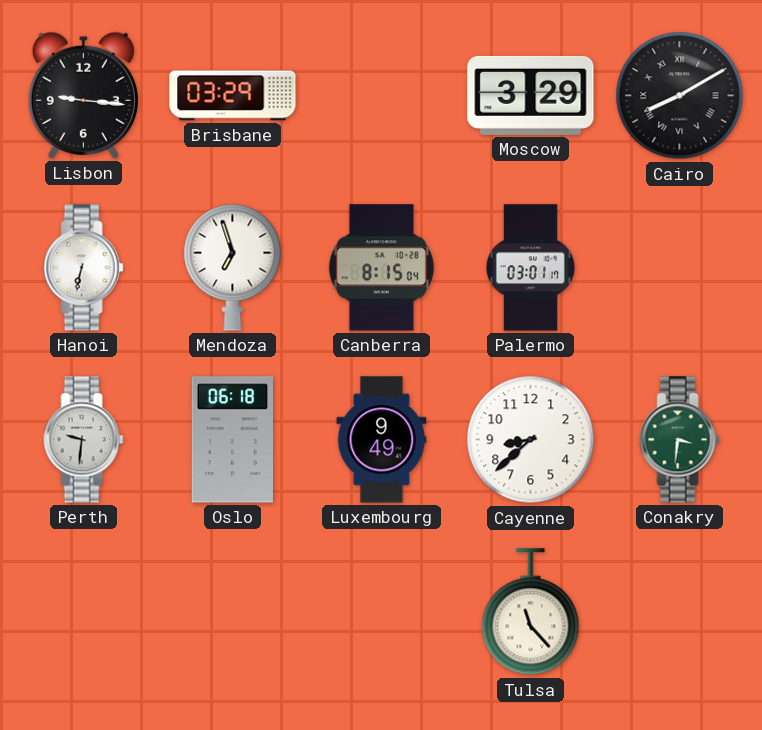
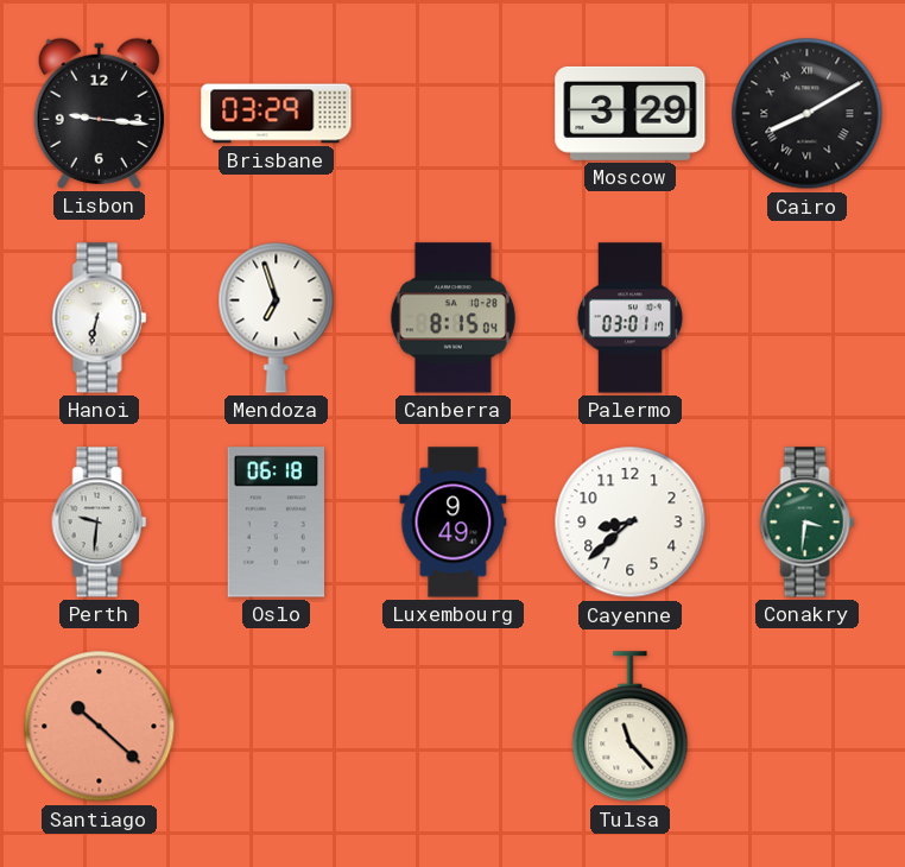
Santiago: none -> 10:22
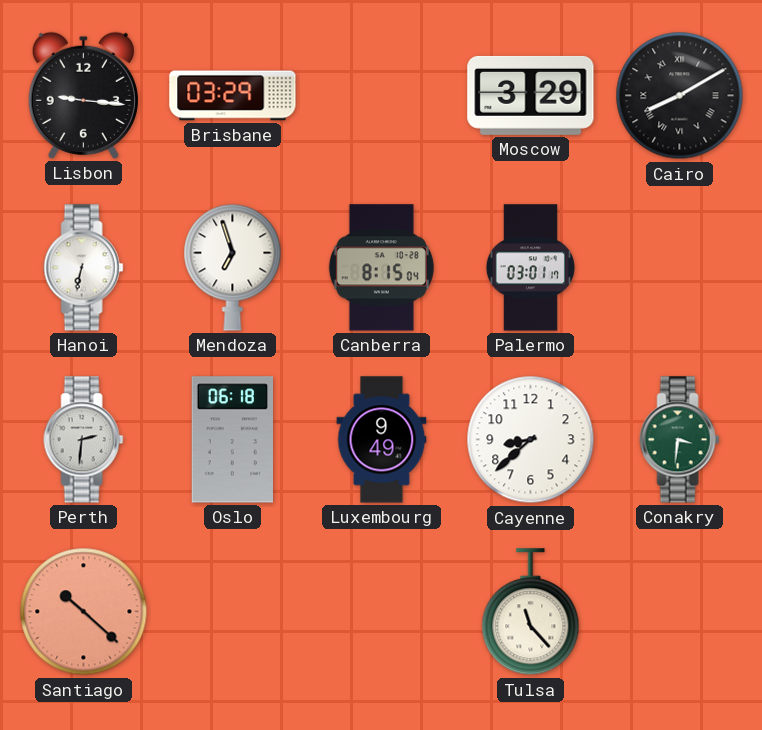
Perth: 9:31 -> 2:31
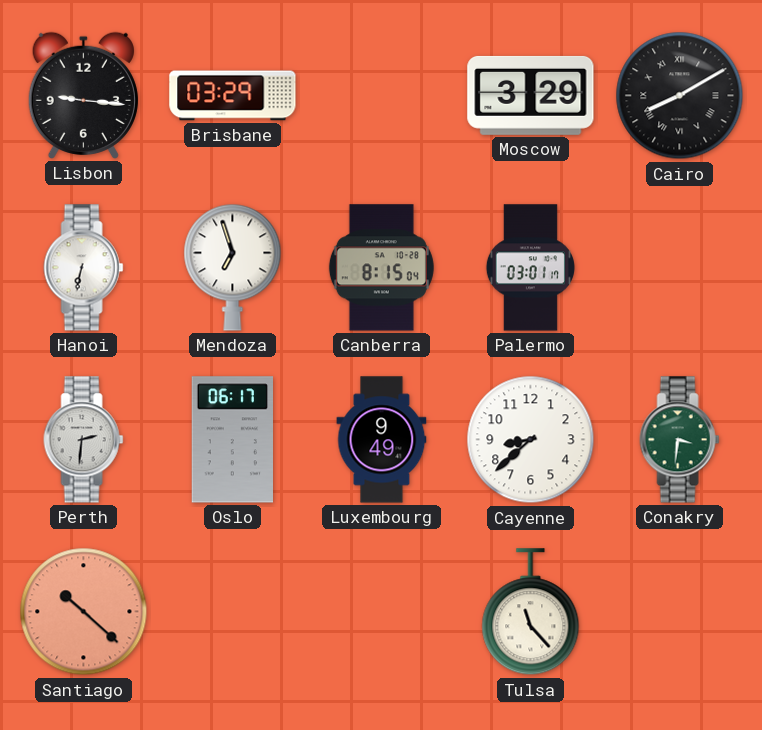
Oslo: 06:18 -> 06:17
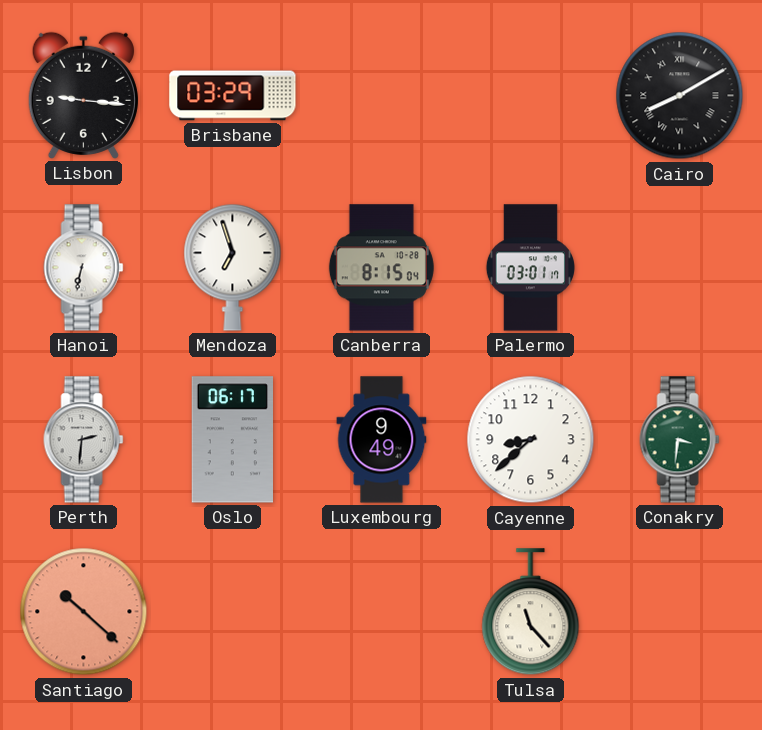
Moscow: 3:29 -> none
